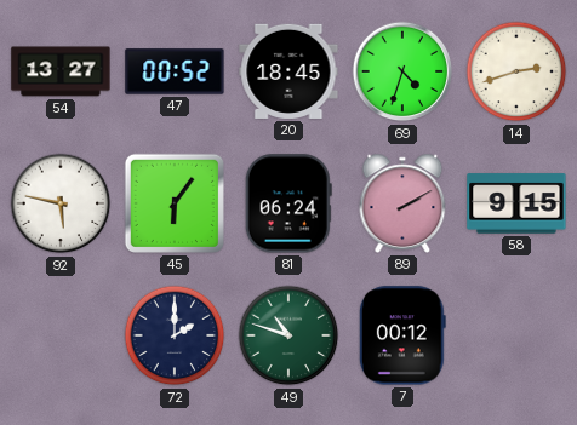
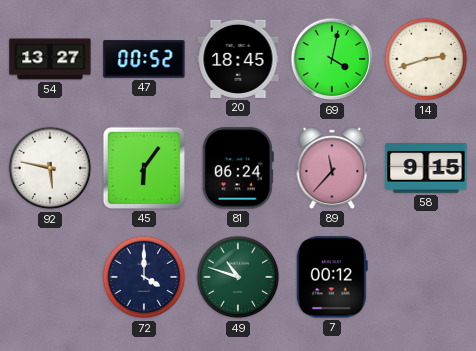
69: 4:33 -> 4:02
89: 2:10 -> 11:37
72: 2:00 -> 4:00
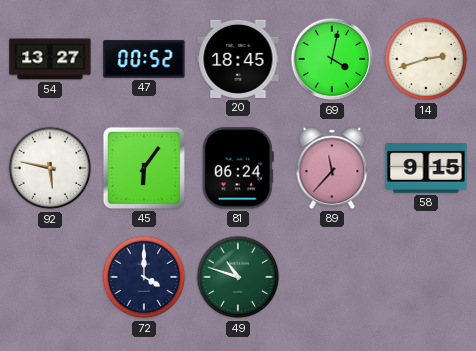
7: 00:12 -> none
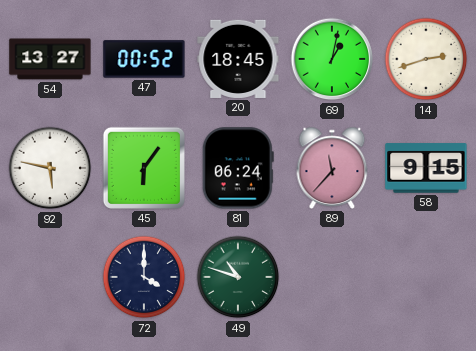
69: 4:02 -> 1:02
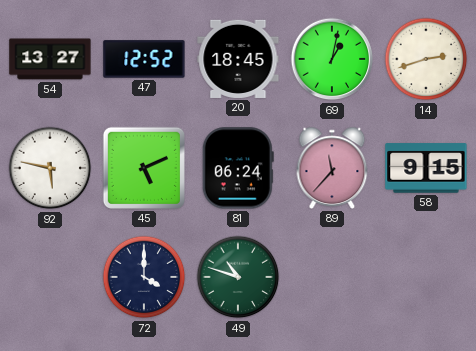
47: 00:52 -> 12:52
45: 6:06 -> 5:11
